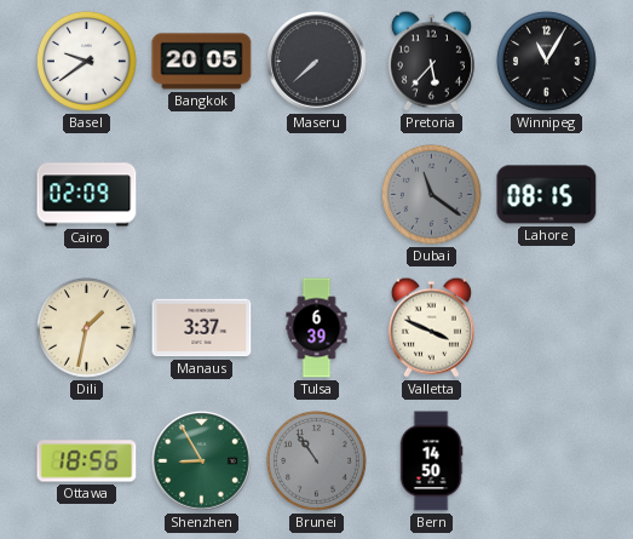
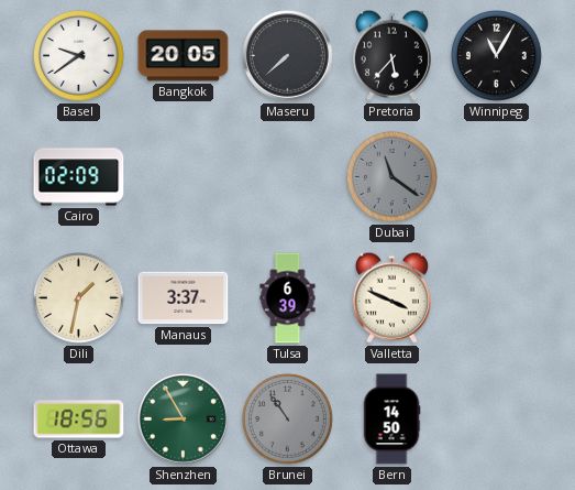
Lahore: 08:15 -> none
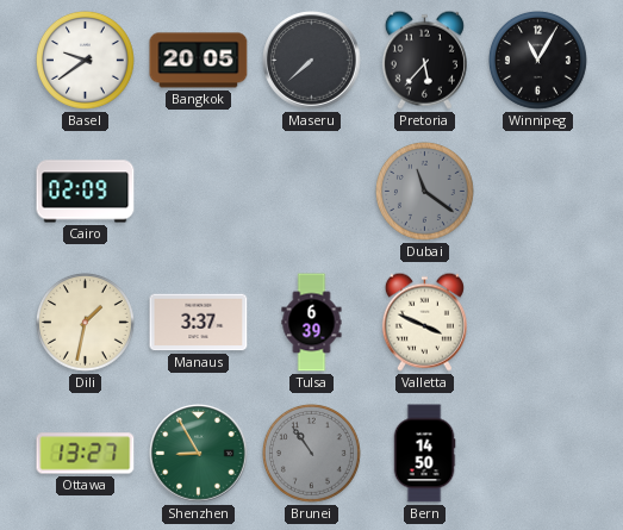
Ottawa: 18:56 -> 13:27
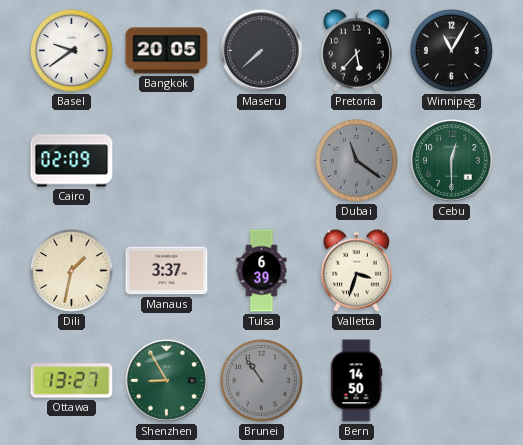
Cebu: none -> 12:30
Valletta: 3:49 -> 3:33
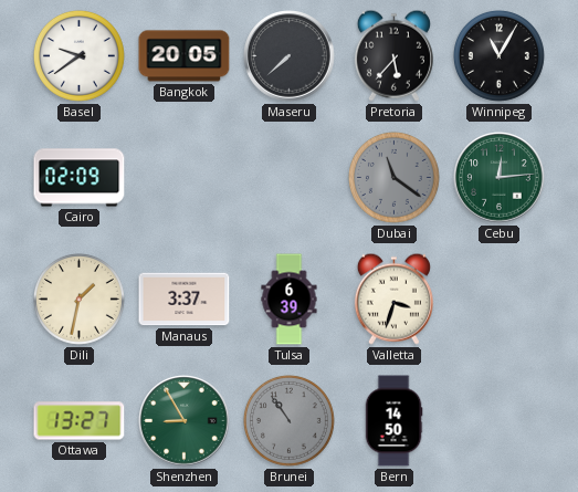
Cebu: 12:30 -> 12:14
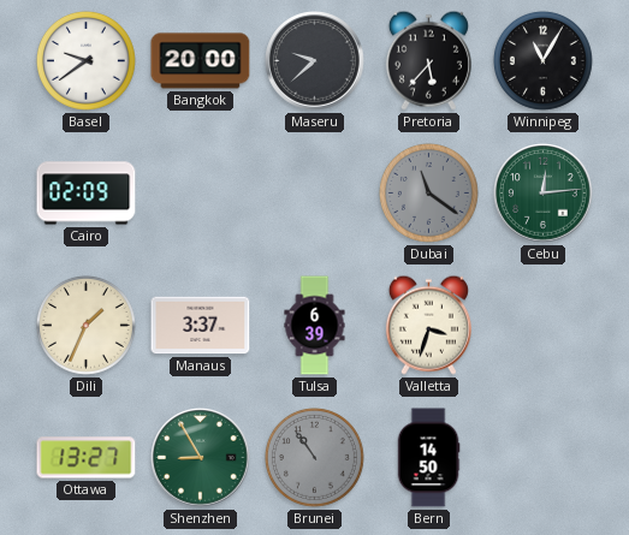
Bangkok: 20:05 -> 20:00
Maseru: 7:38 -> 9:38
Dili: 1:32 -> 1:34
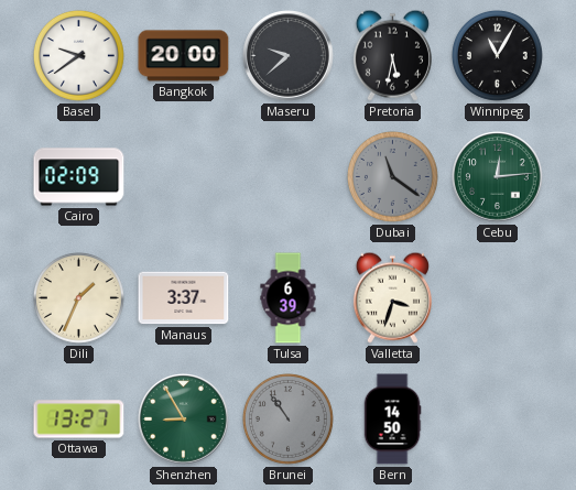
Pretoria: 5:37 -> 5:32
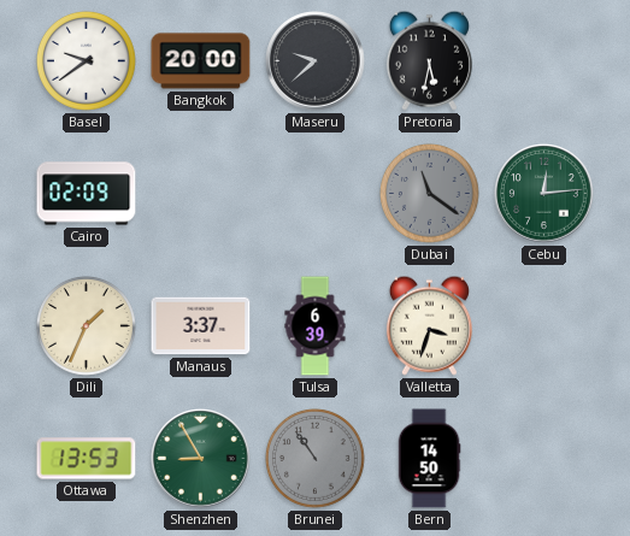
Winnipeg: 11:05 -> none
Ottawa: 13:27 -> 13:53
